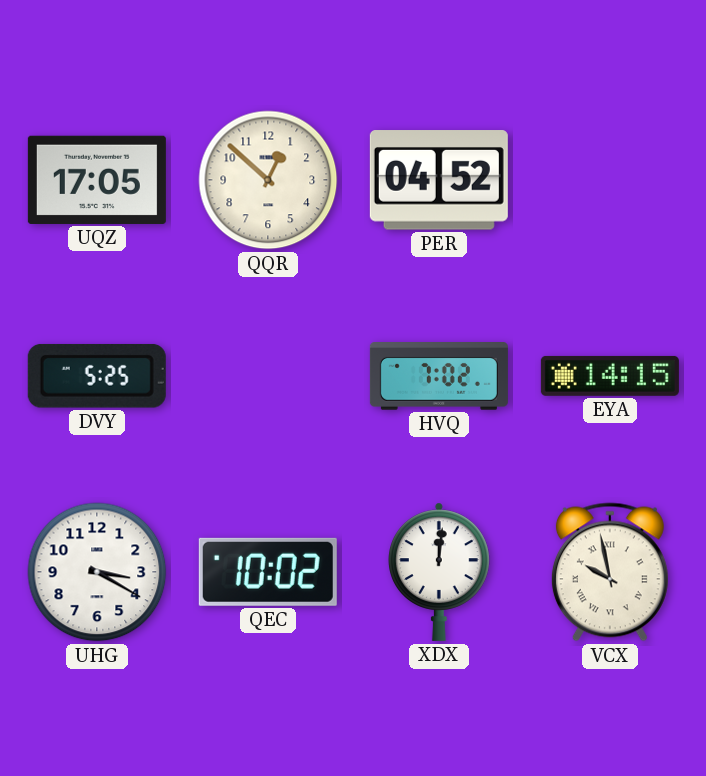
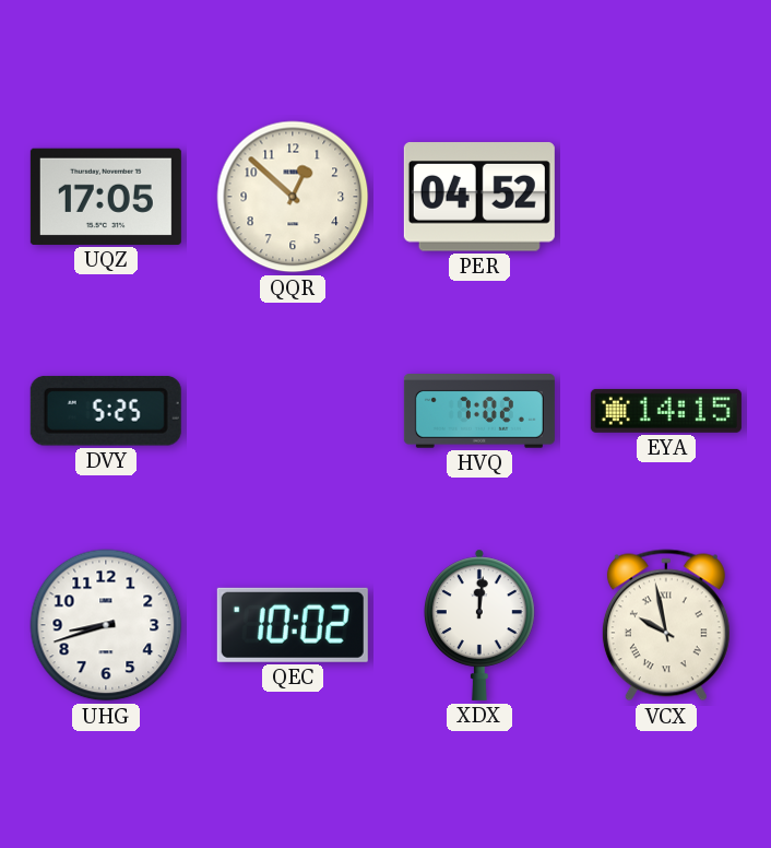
UHG: 3:20 -> 8:42
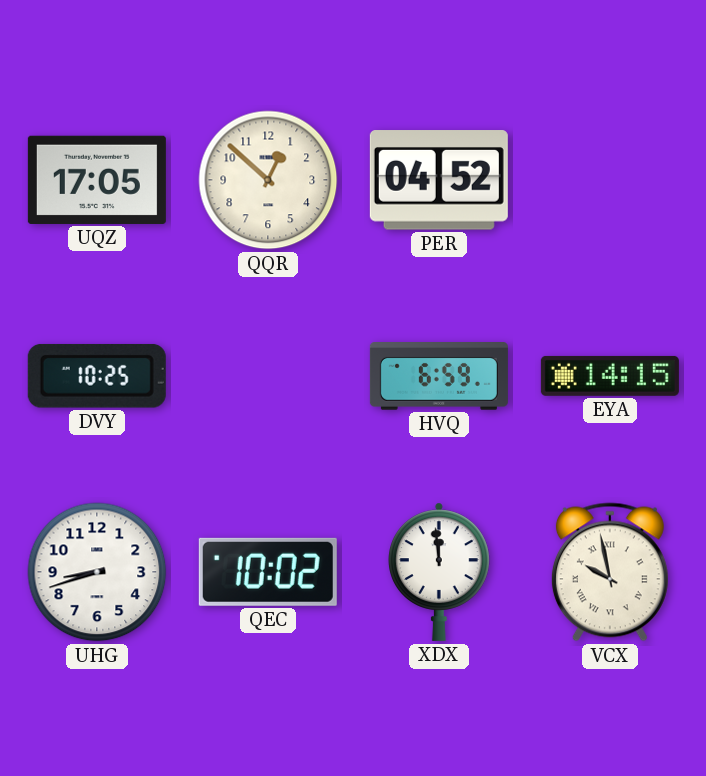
DVY: 5:25 -> 10:25
HVQ: 7:02 -> 6:59
XDX: 12:01 -> 11:59
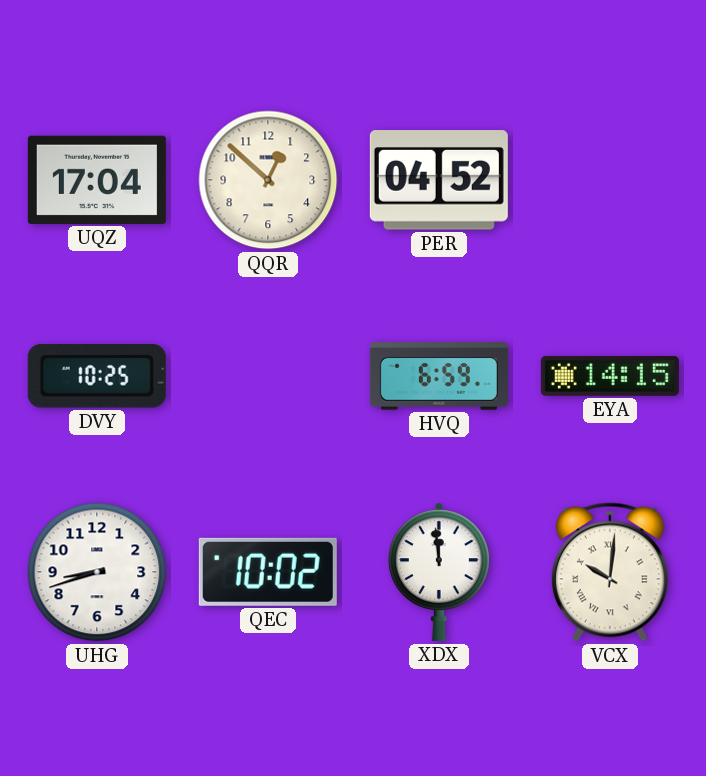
UQZ: 17:05 -> 17:04
VCX: 9:58 -> 10:01
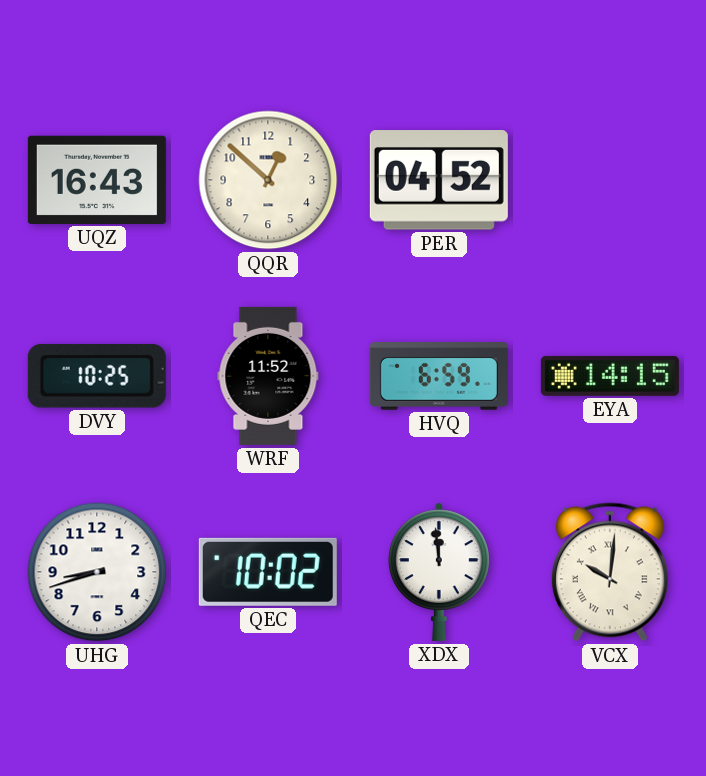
UQZ: 17:04 -> 16:43
WRF: none -> 11:52
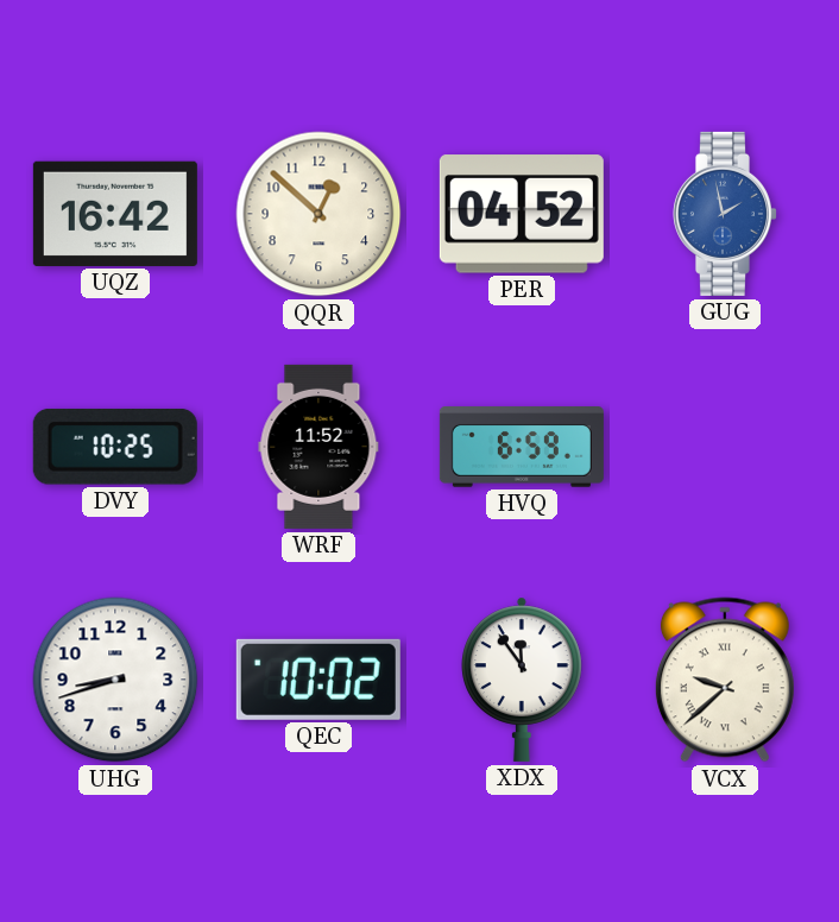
UQZ: 16:43 -> 16:42
GUG: none -> 1:58
EYA: 14:15 -> none
XDX: 11:59 -> 11:54
VCX: 10:01 -> 9:38
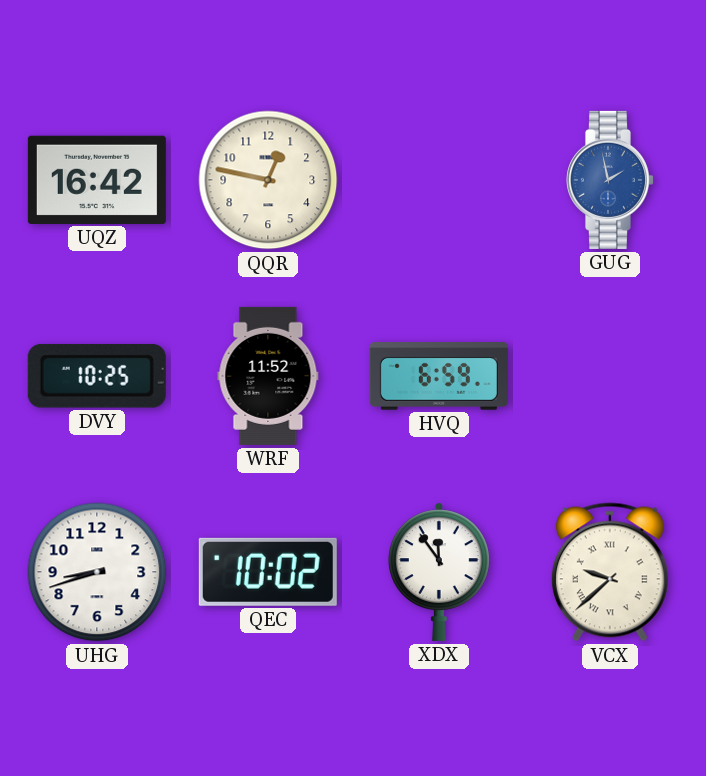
QQR: 12:52 -> 12:47
PER: 04:52 -> none
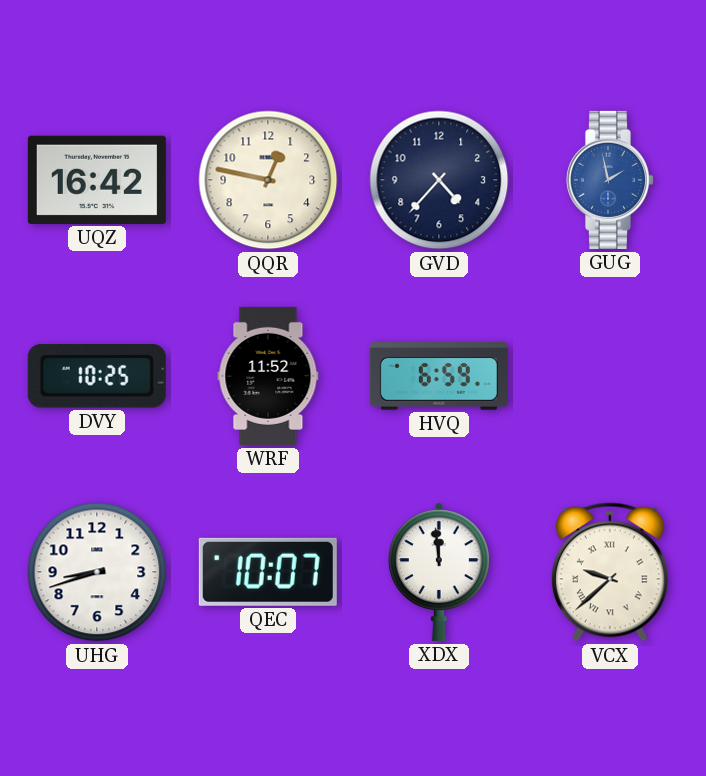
GVD: none -> 4:37
QEC: 10:02 -> 10:07
XDX: 11:54 -> 11:59
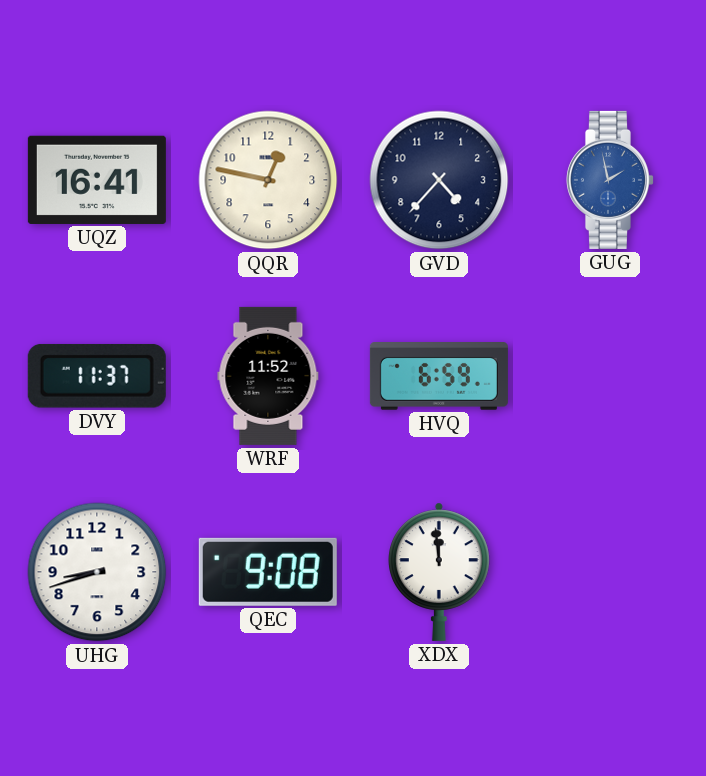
UQZ: 16:42 -> 16:41
DVY: 10:25 -> 11:37
QEC: 10:07 -> 9:08
VCX: 9:38 -> none
